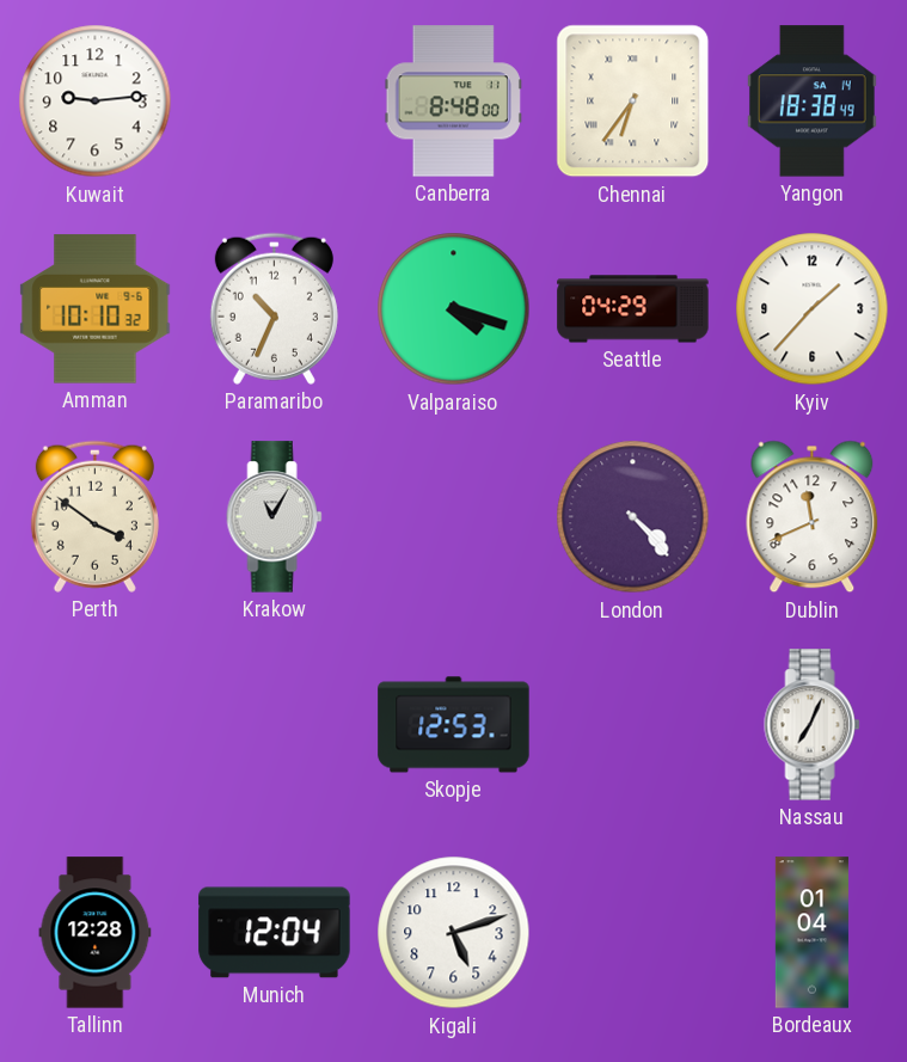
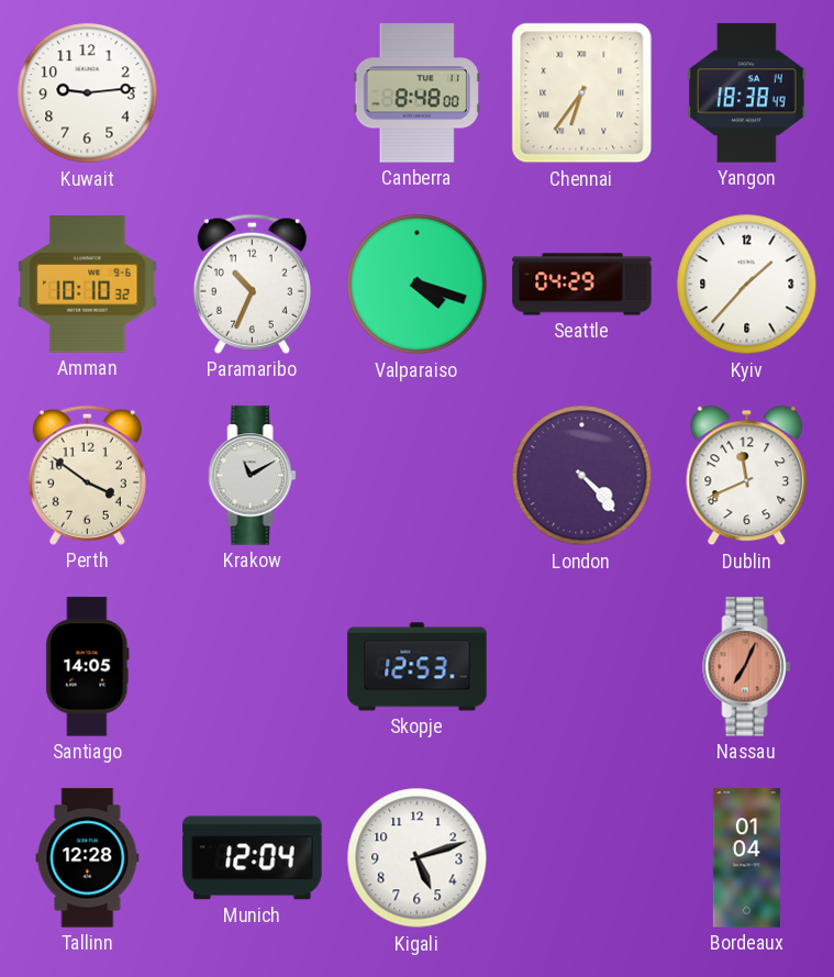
Krakow: 11:05 -> 11:10
Santiago: none -> 14:05
Nassau dial: white -> salmon
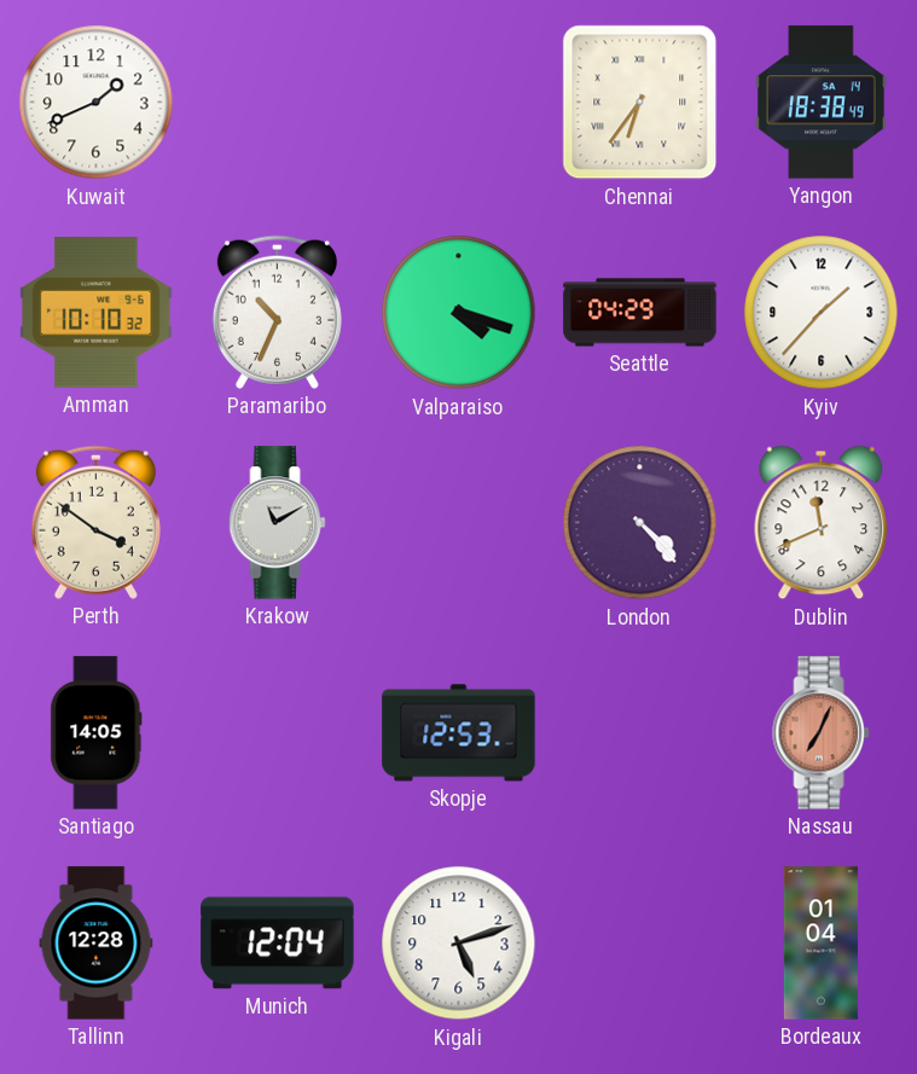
Kuwait: 9:14 -> 1:41
Canberra: 8:48 -> none
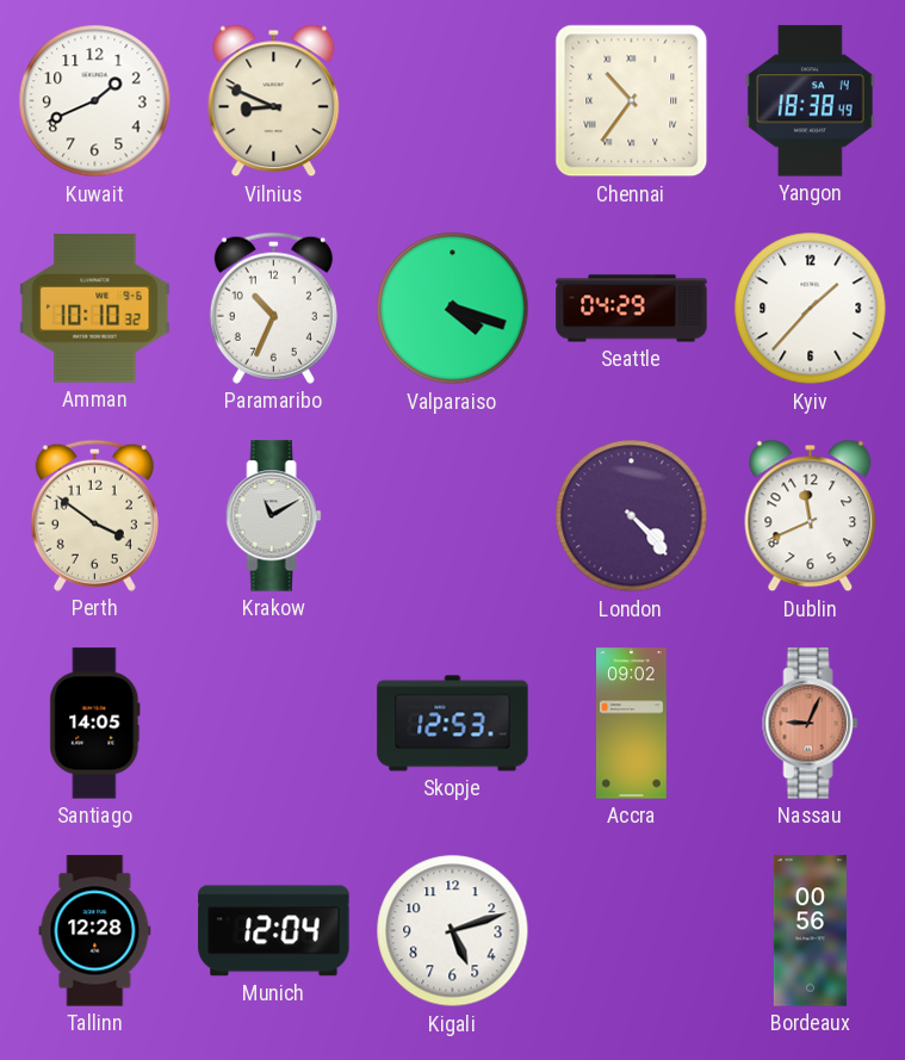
Vilnius: none -> 8:49
Chennai: 6:36 -> 10:36
Accra: none -> 09:02
Nassau: 7:04 -> 9:04
Bordeaux: 01:04 -> 00:56
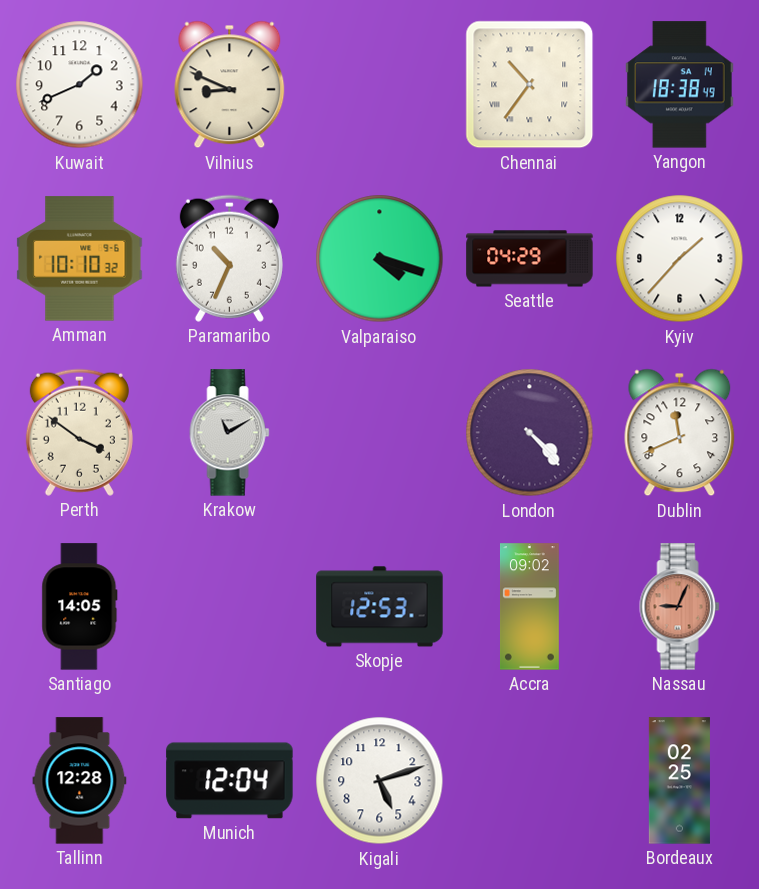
Bordeaux: 00:56 -> 02:25
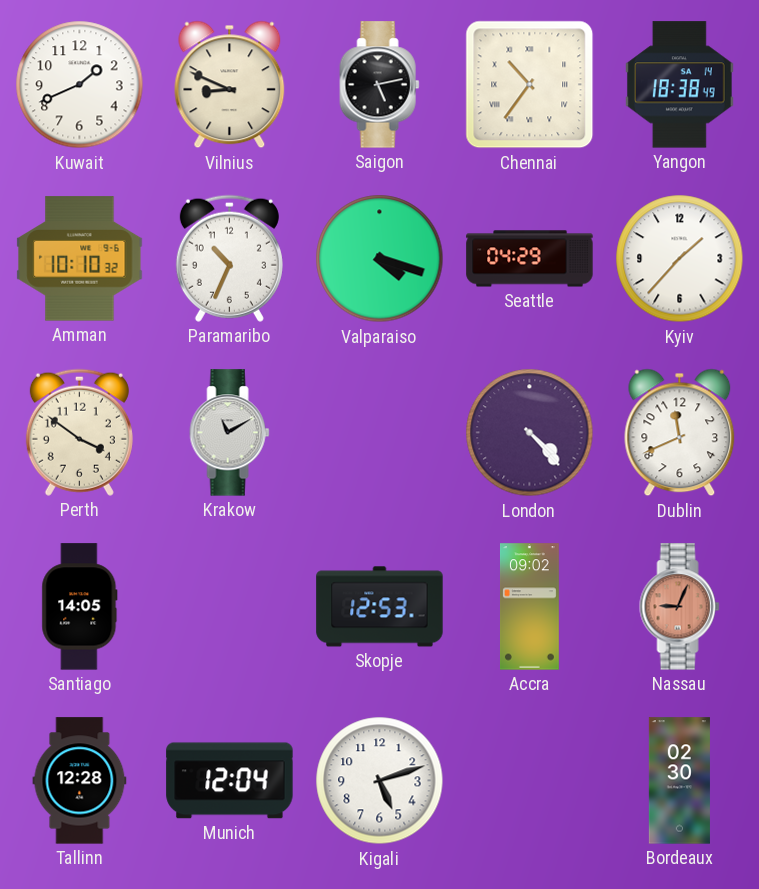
Saigon: none -> 5:13
Bordeaux: 02:25 -> 02:30
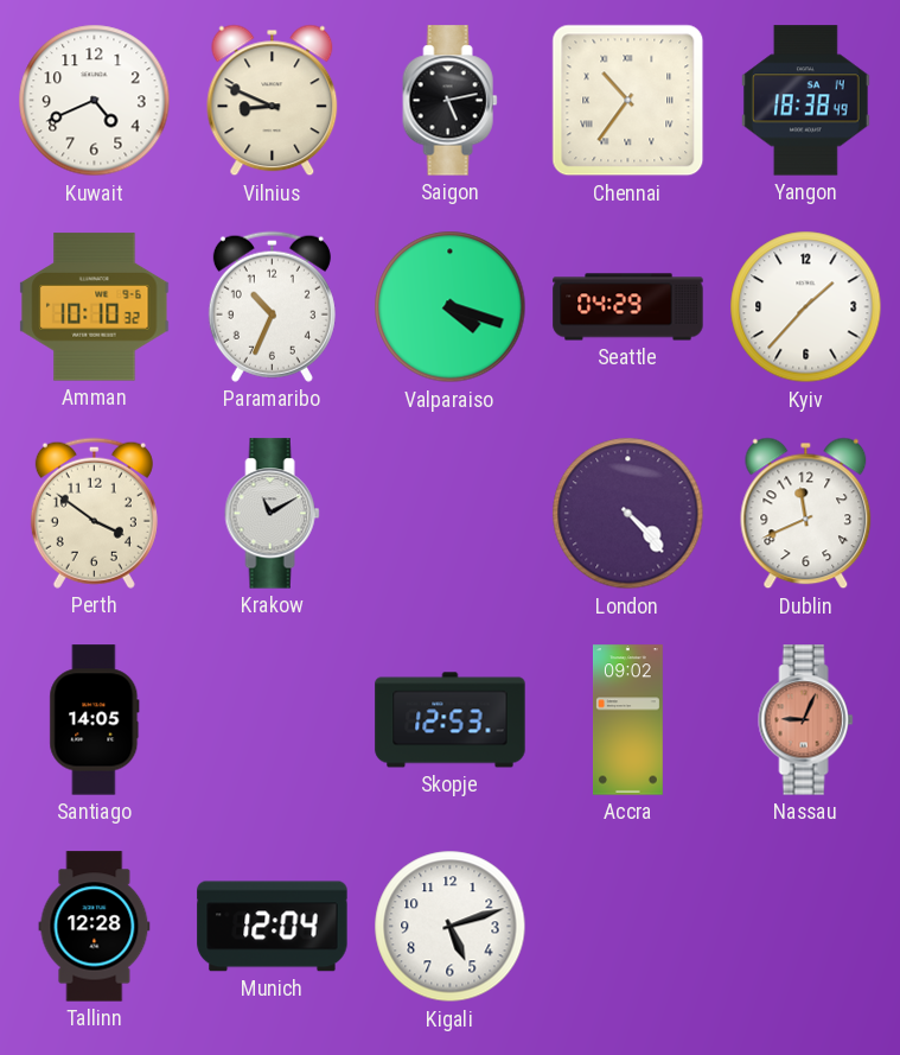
Kuwait: 1:41 -> 4:41
Bordeaux: 02:30 -> none
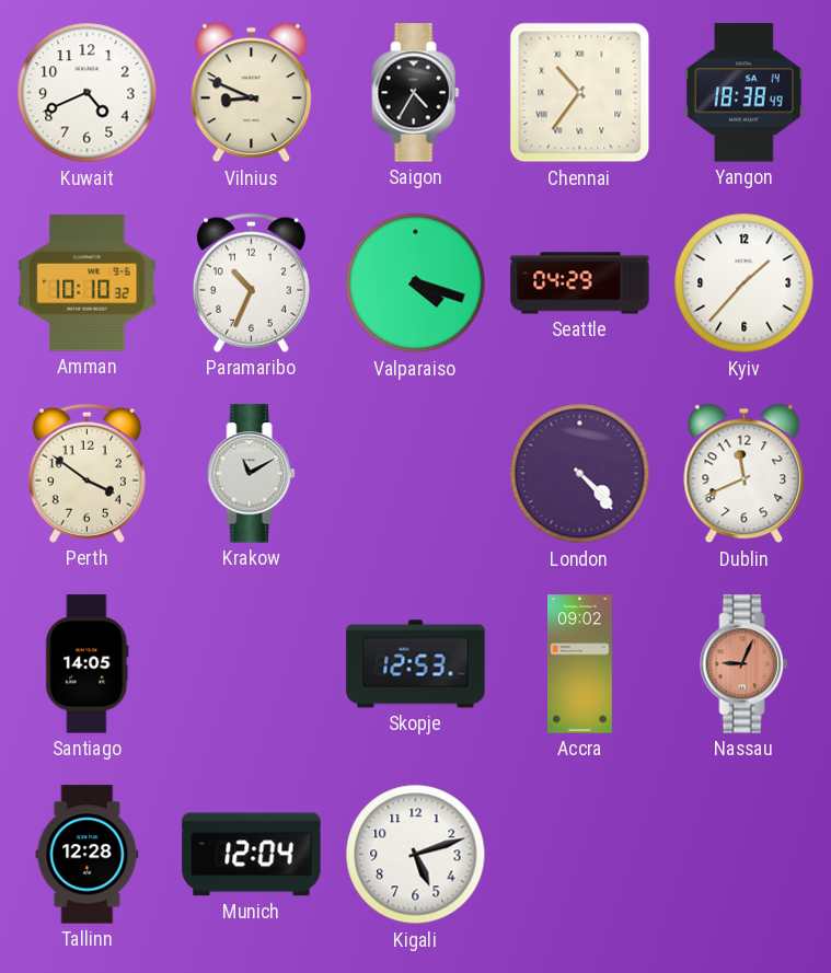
Saigon: 5:13 -> 4:35
